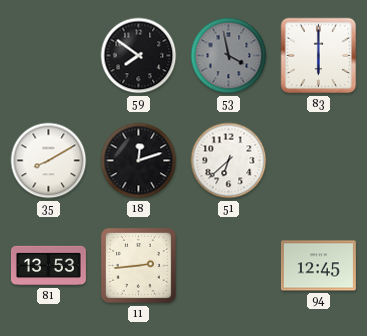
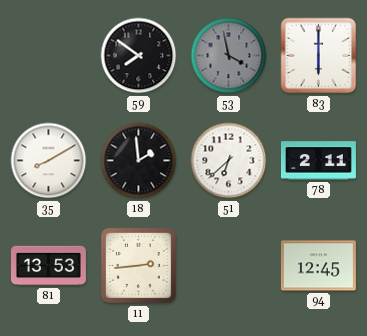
18: 12:12 -> 1:59
78: none -> 2:11
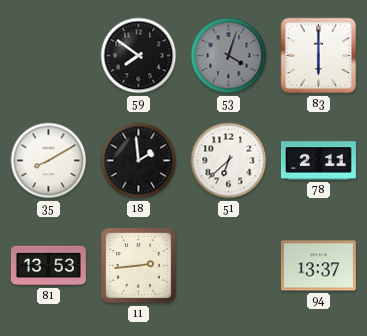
53: 3:58 -> 4:03
94: 12:45 -> 13:37
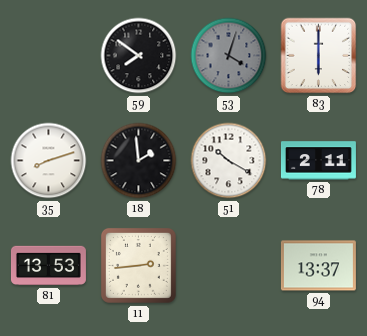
35: 8:10 -> 8:12
51: 6:38 -> 10:20
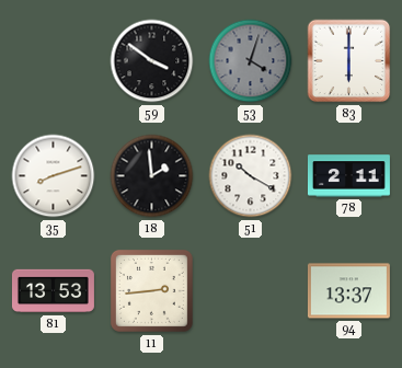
59: 7:51 -> 3:51
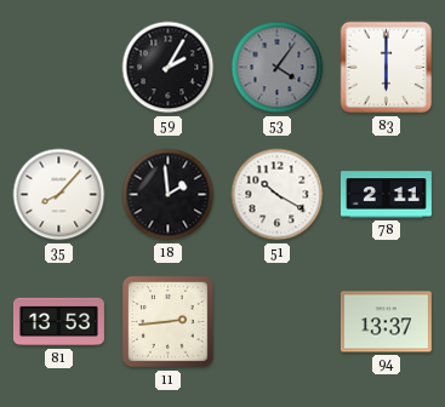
59: 3:51 -> 2:05
53: 4:03 -> 4:06
35: 8:12 -> 8:07
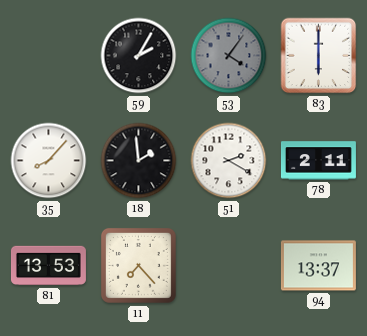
51: 10:20 -> 2:20
11: 2:44 -> 7:23
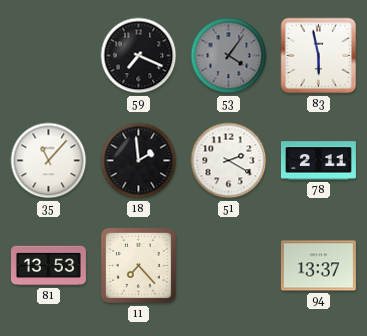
59: 2:05 -> 7:19
83: 6:00 -> 5:58
35: 8:07 -> 11:07
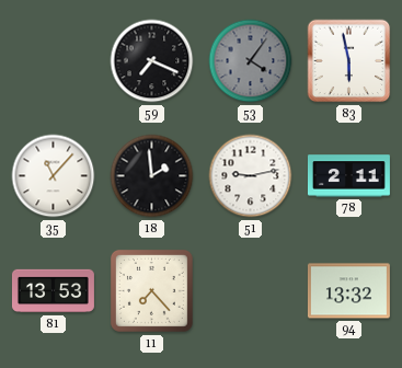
51: 2:20 -> 9:13
94: 13:37 -> 13:32
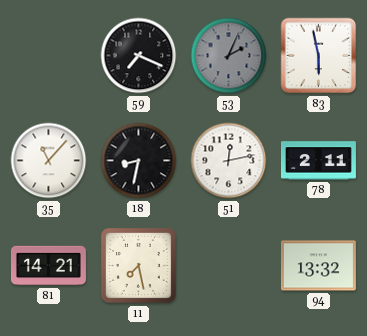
53: 4:06 -> 2:04
18: 1:59 -> 8:32
51: 9:13 -> 12:13
81: 13:53 -> 14:21
11: 7:23 -> 7:28
